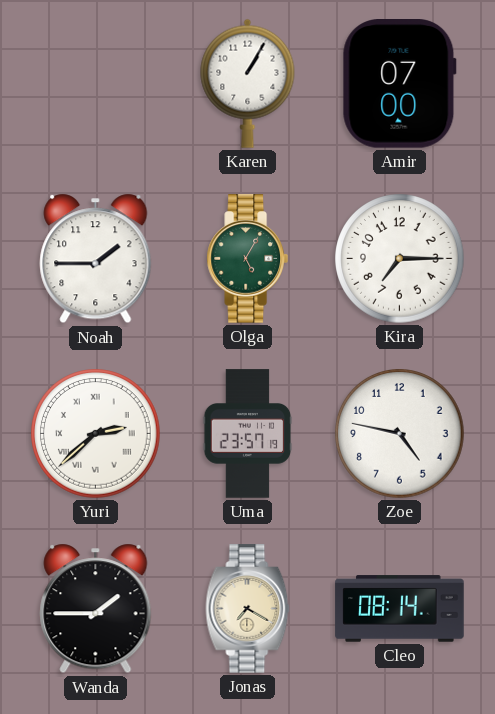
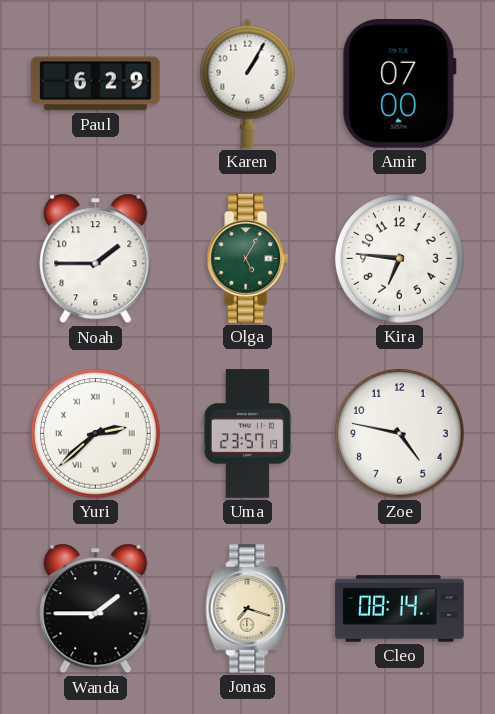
Paul: none -> 6:29
Kira: 7:15 -> 6:46
Jonas: 7:20 -> 7:18
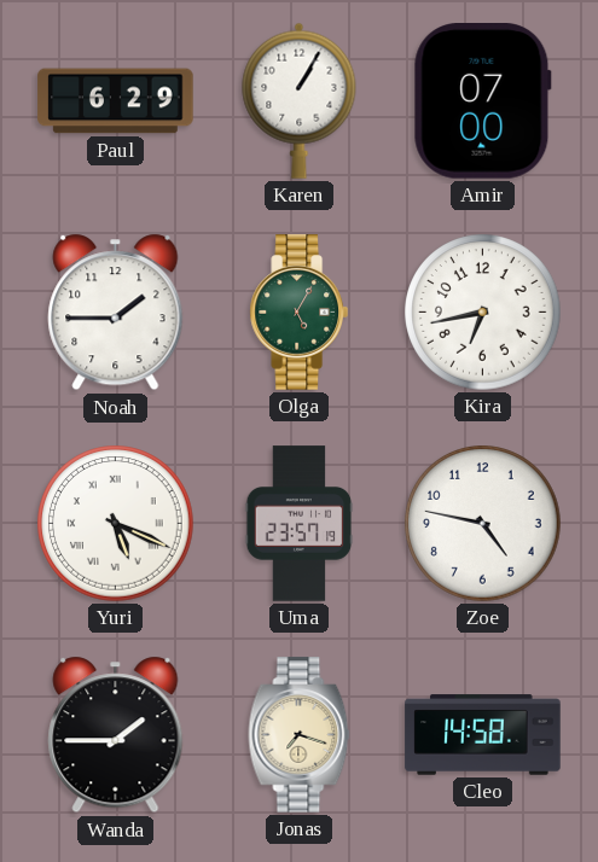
Kira: 6:46 -> 6:43
Yuri: 2:38 -> 5:19
Cleo: 08:14 -> 14:58
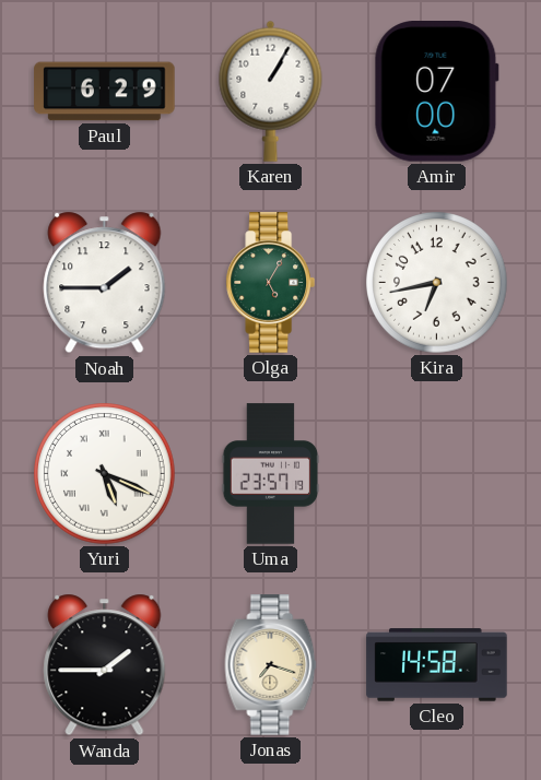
Zoe: 4:47 -> none
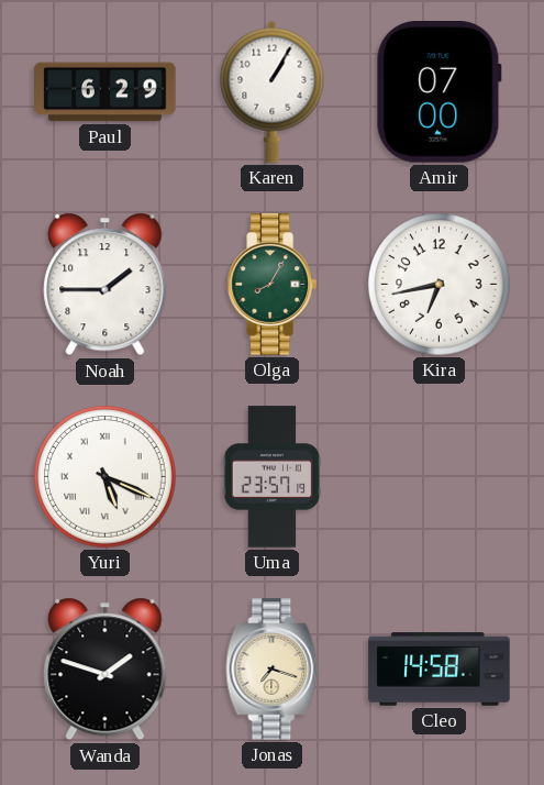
Olga: 5:05 -> 8:05
Wanda: 1:45 -> 1:48
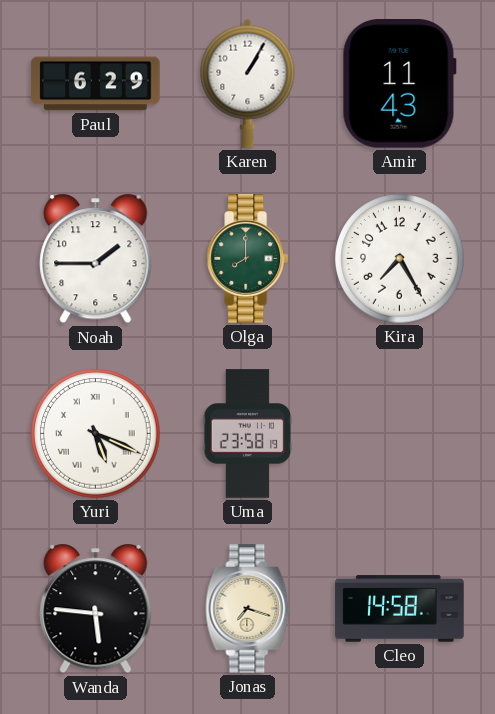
Amir: 07:00 -> 11:43
Olga: 8:05 -> 8:00
Kira: 6:43 -> 7:25
Uma: 23:57 -> 23:58
Wanda: 1:48 -> 5:46
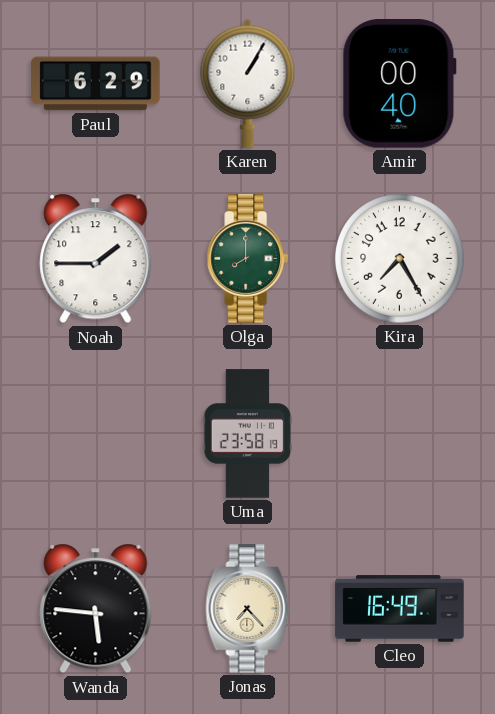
Amir: 11:43 -> 00:40
Yuri: 5:19 -> none
Jonas: 7:18 -> 7:23
Cleo: 14:58 -> 16:49
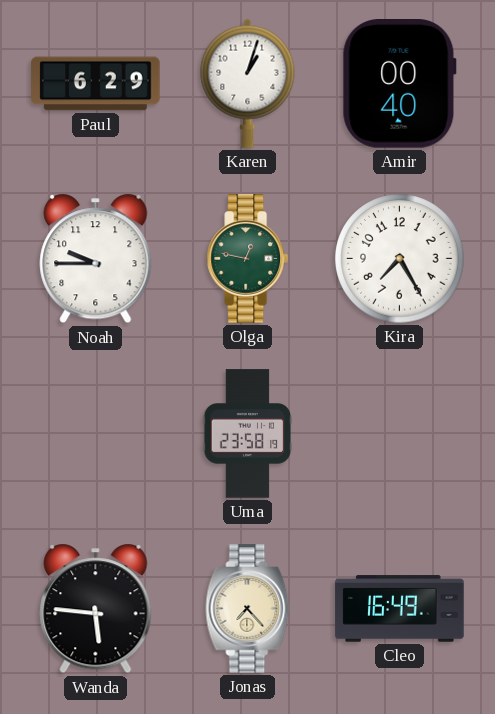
Karen: 1:05 -> 1:03
Noah: 1:45 -> 9:45
Olga: 8:00 -> 12:47
